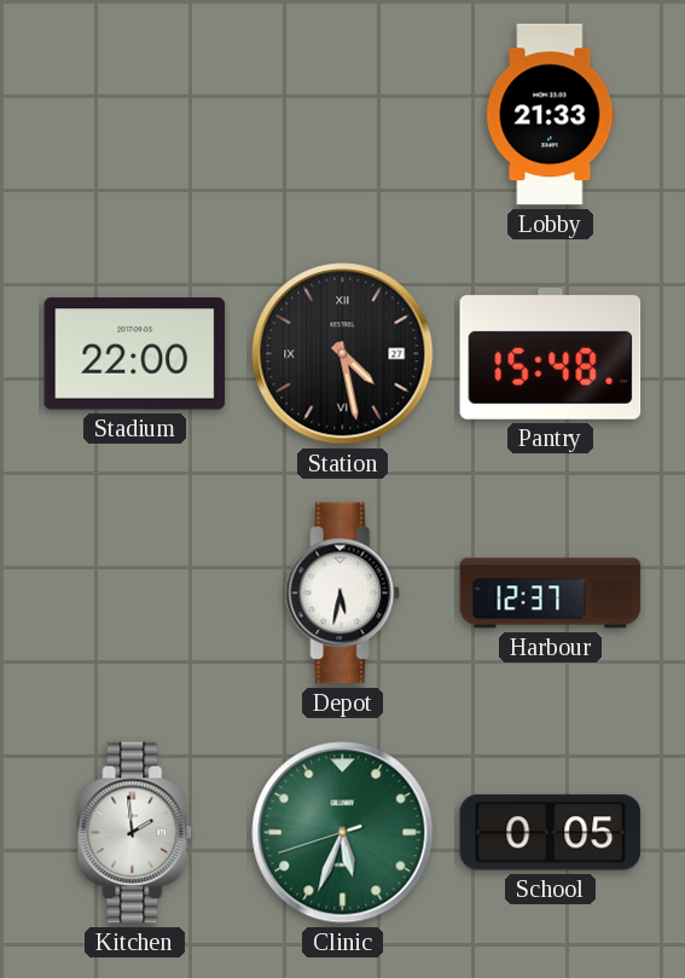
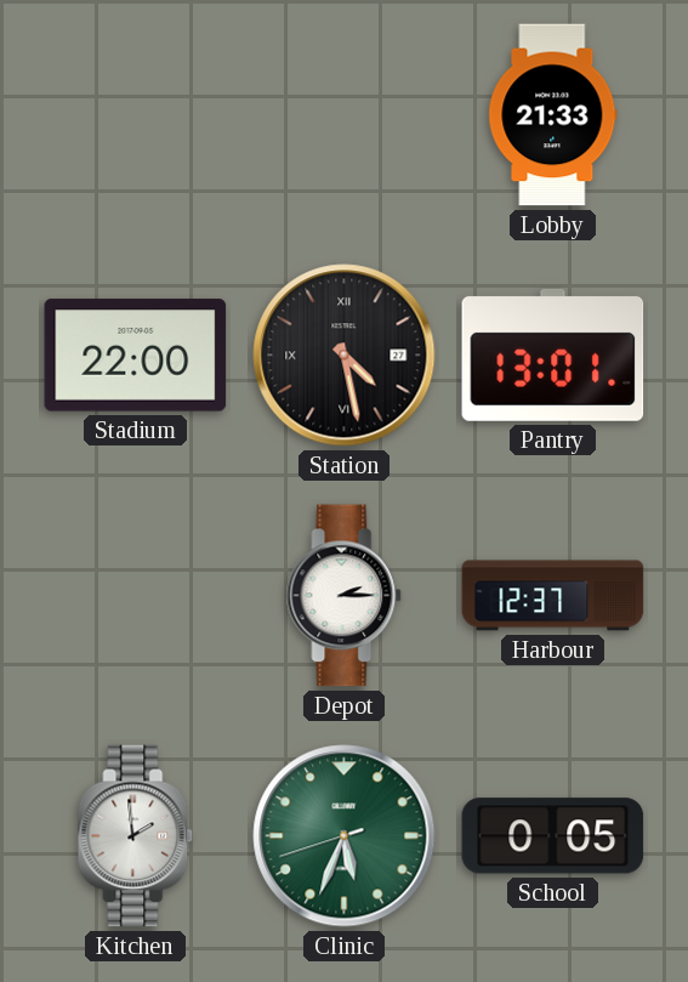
Pantry: 15:48 -> 13:01
Depot: 5:32 -> 2:15
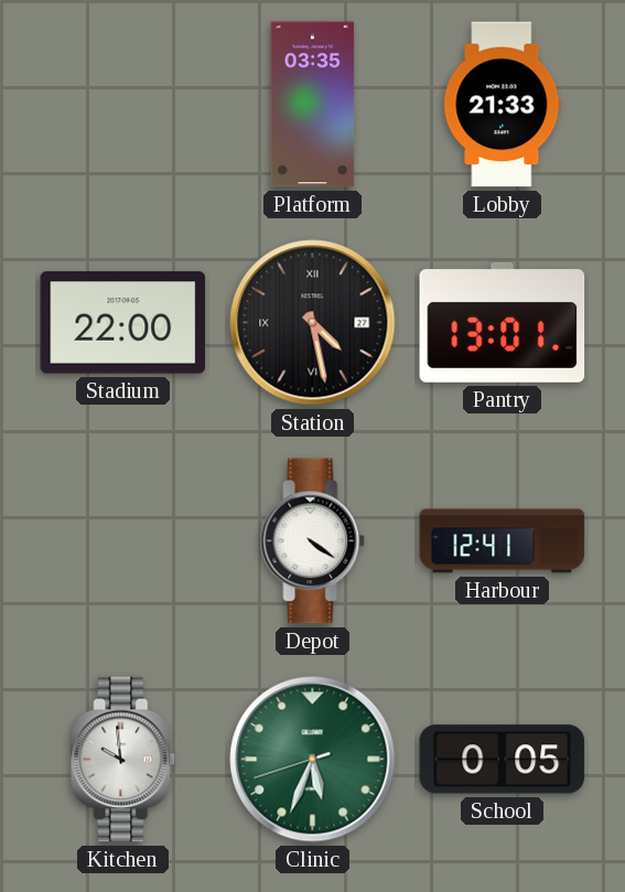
Platform: none -> 03:35
Depot: 2:15 -> 4:21
Harbour: 12:37 -> 12:41
Kitchen: 1:59 -> 9:59
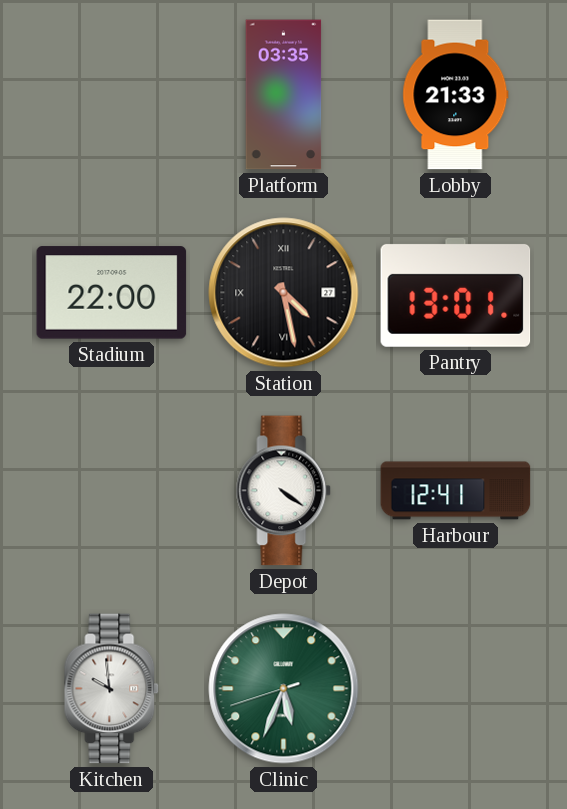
School: 0:05 -> none
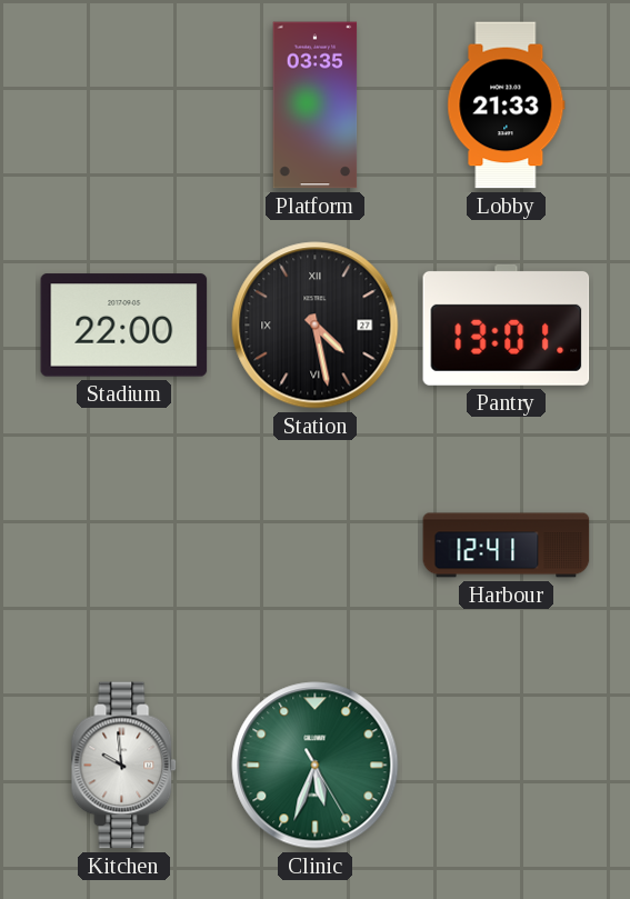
Depot: 4:21 -> none
Clinic: 5:33:42 -> 5:33:25
